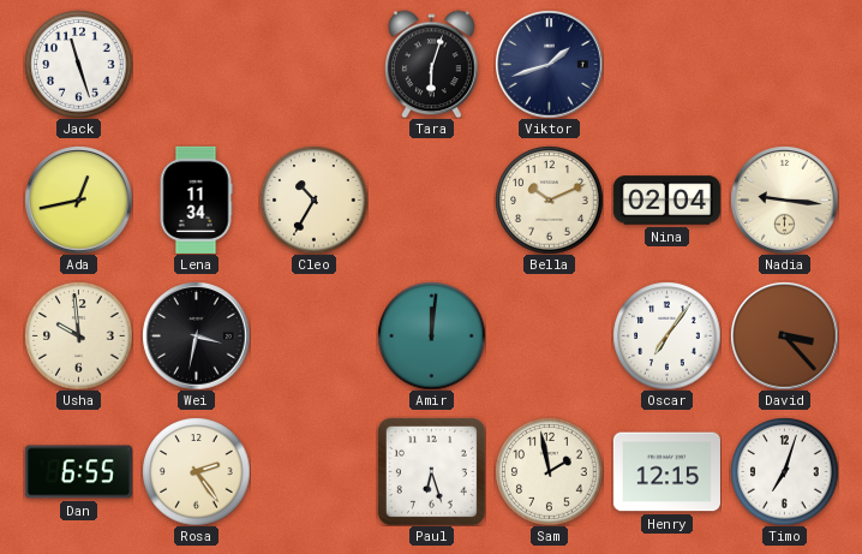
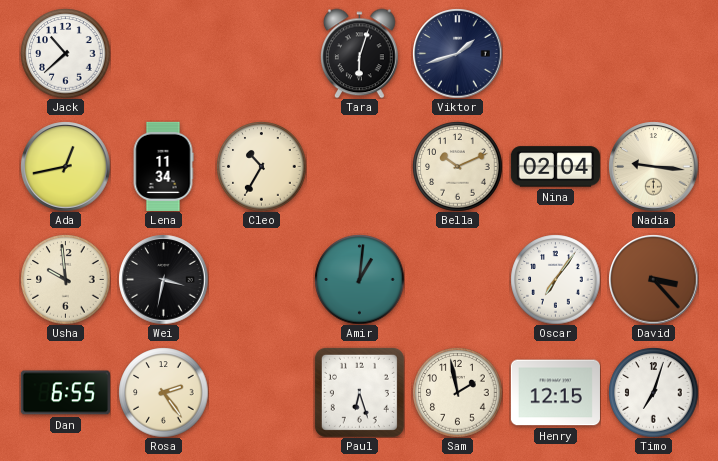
Jack: 11:27 -> 10:38
Amir: 12:01 -> 1:01
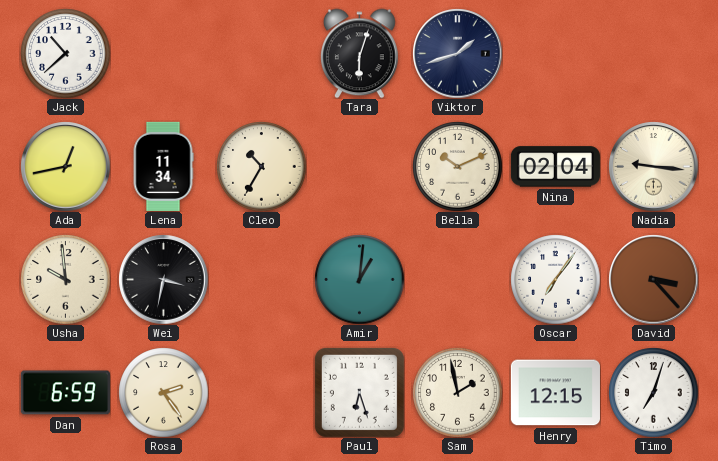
Dan: 6:55 -> 6:59
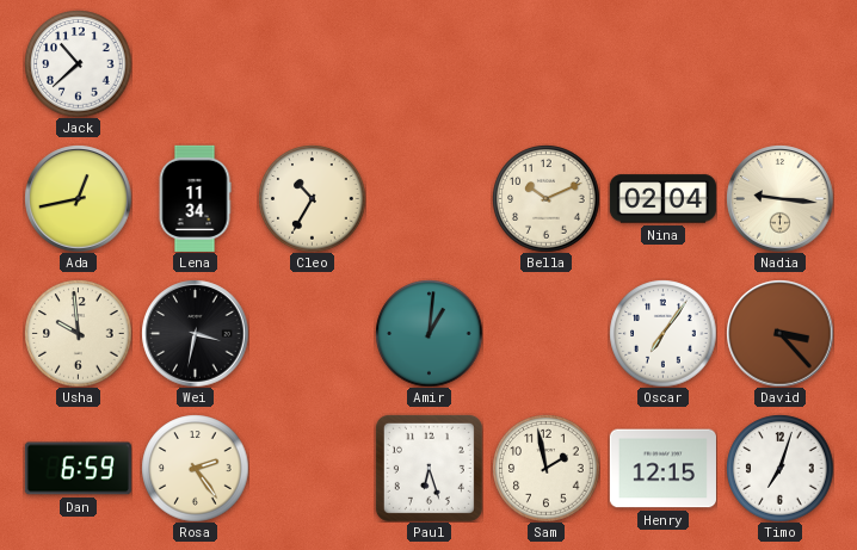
Tara: 6:03 -> none
Viktor: 1:42 -> none
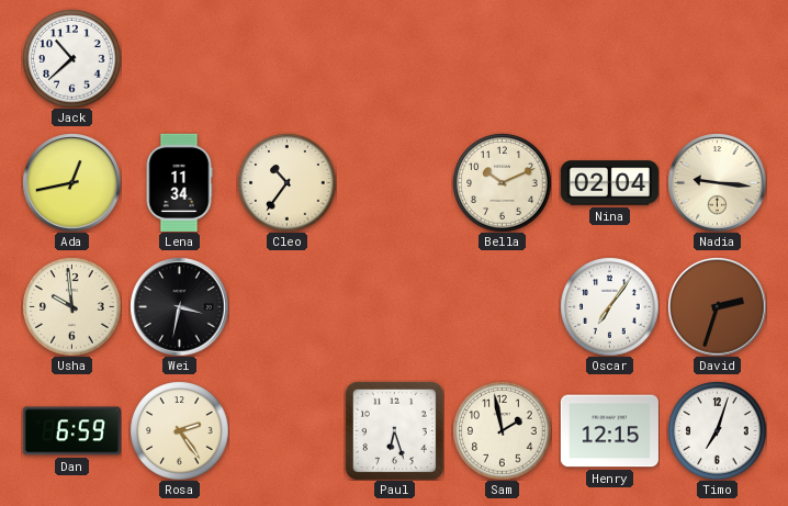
Cleo: 10:35 -> 10:36
Amir: 1:01 -> none
David: 3:23 -> 2:33
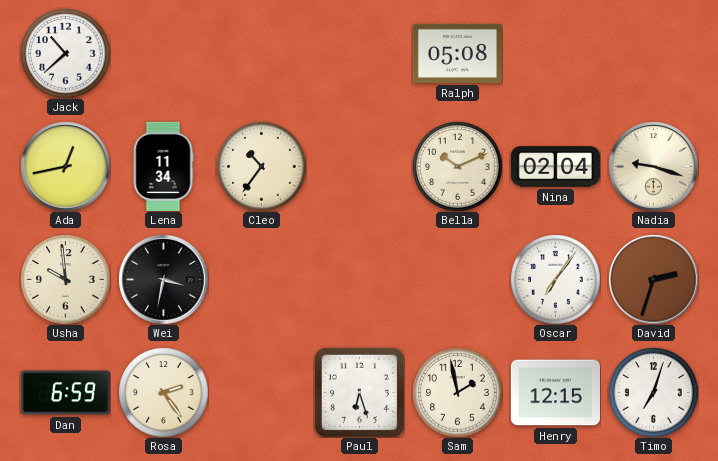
Ralph: none -> 05:08
Nadia: 9:16 -> 9:18
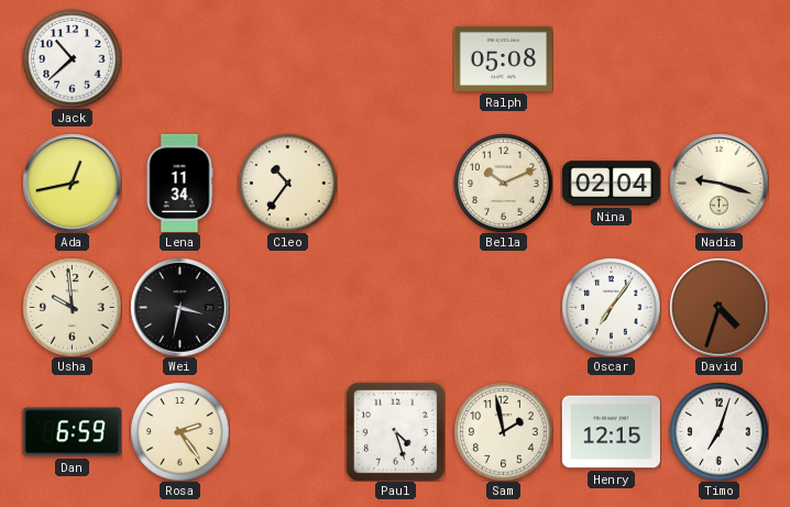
David: 2:33 -> 4:33
Paul: 6:27 -> 4:27
